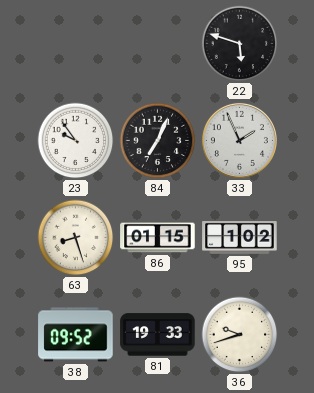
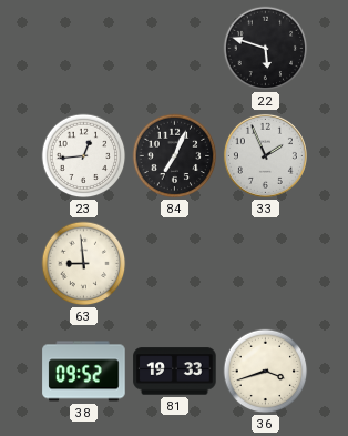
23: 9:54 -> 12:44
63: 8:27 -> 8:59
86: 01:15 -> none
95: 1:02 -> none
36: 9:42 -> 3:42
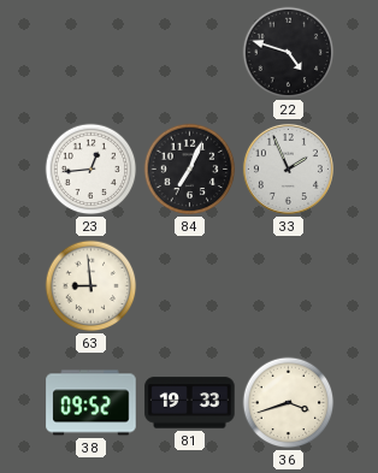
22: 5:48 -> 4:48
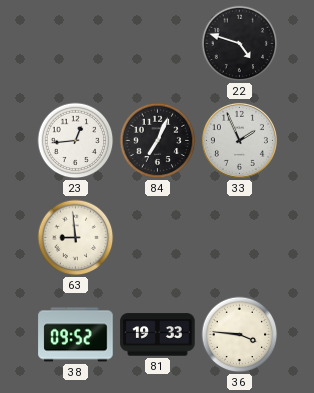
36: 3:42 -> 3:46
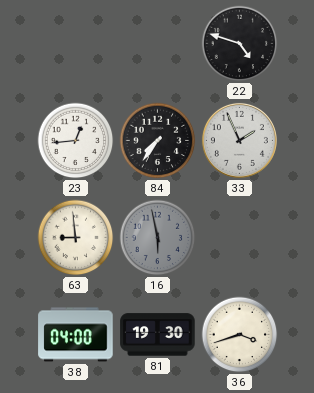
84: 7:04 -> 7:36
16: none -> 5:58
38: 09:52 -> 04:00
81: 19:33 -> 19:30
36: 3:46 -> 3:42
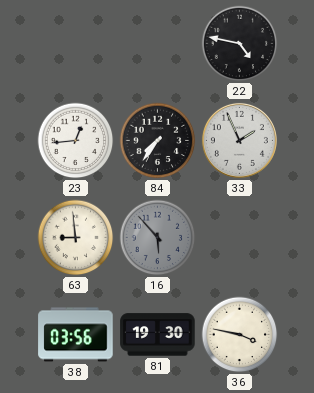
22: 4:48 -> 4:47
16: 5:58 -> 5:53
38: 04:00 -> 03:56
36: 3:42 -> 3:47
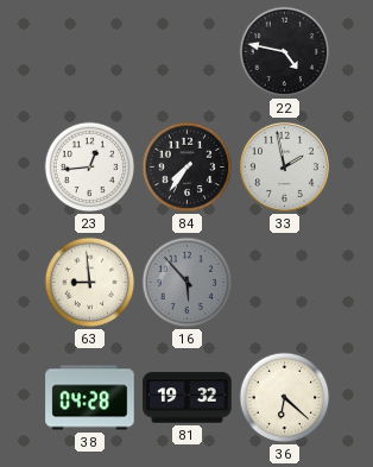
33: 1:56 -> 1:58
38: 03:56 -> 04:28
81: 19:30 -> 19:32
36: 3:47 -> 6:22
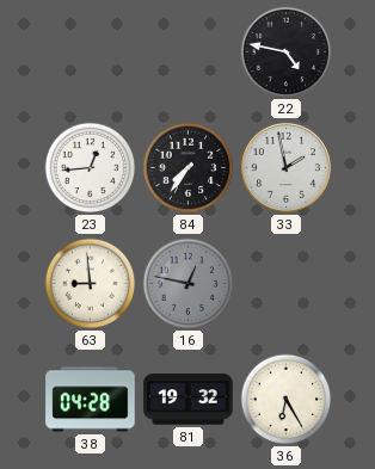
16: 5:53 -> 12:47
36: 6:22 -> 6:25
